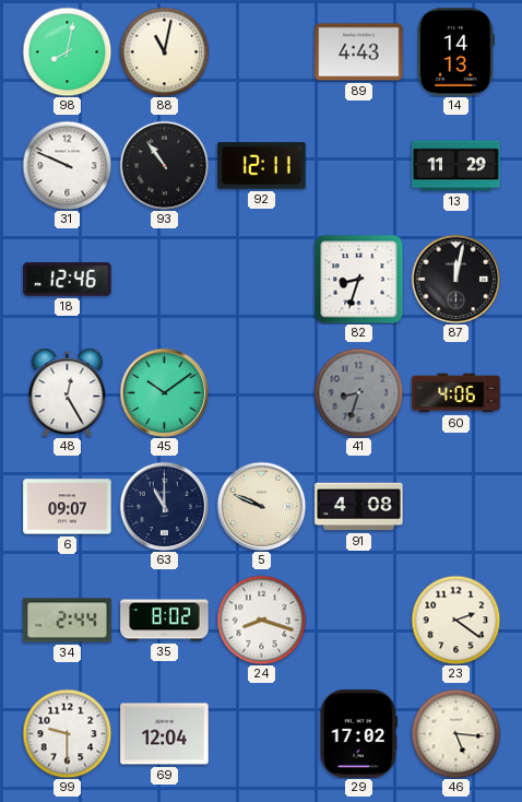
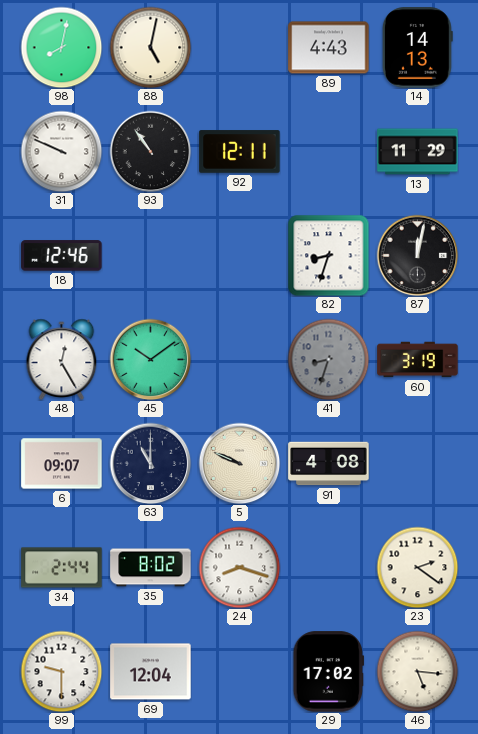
88: 11:02 -> 5:02
60: 4:06 -> 3:19
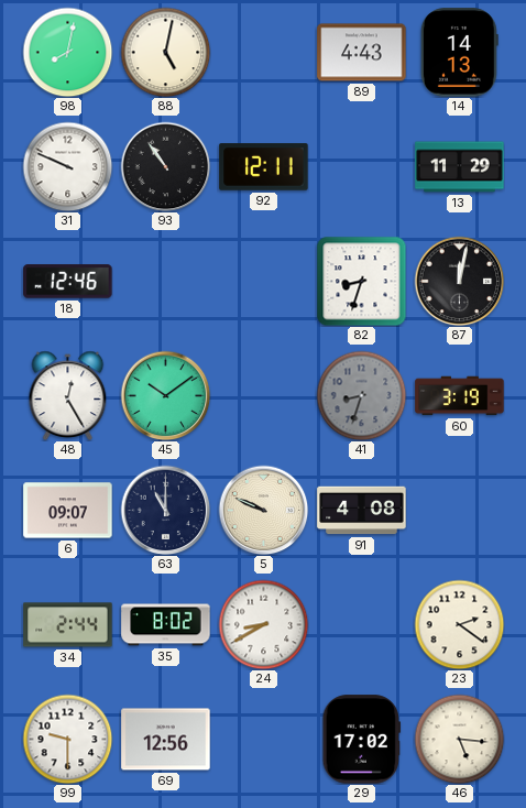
24: 8:18 -> 8:40
69: 12:04 -> 12:56
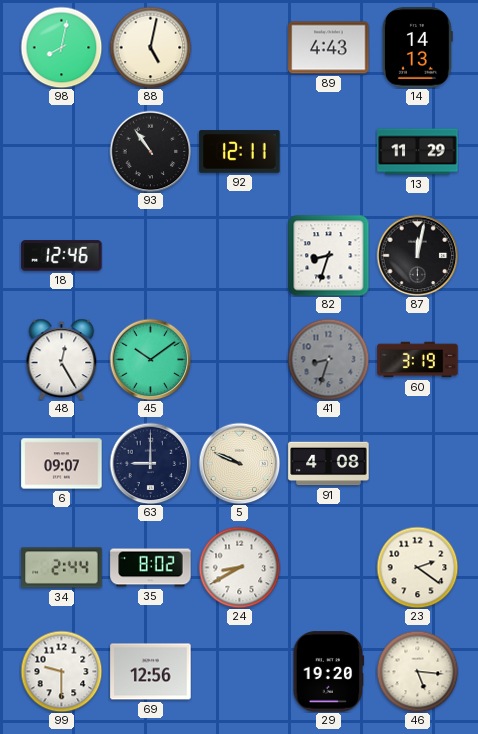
31: 9:49 -> none
63: 11:00 -> 9:00
29: 17:02 -> 19:20
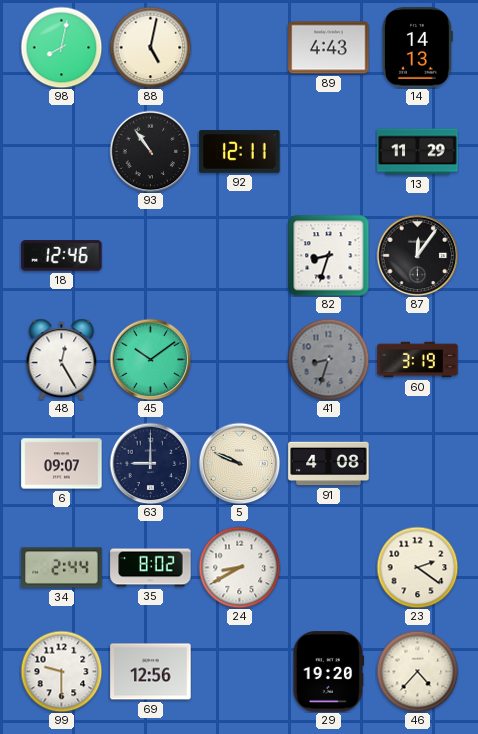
87: 12:02 -> 12:06
46: 5:16 -> 4:37
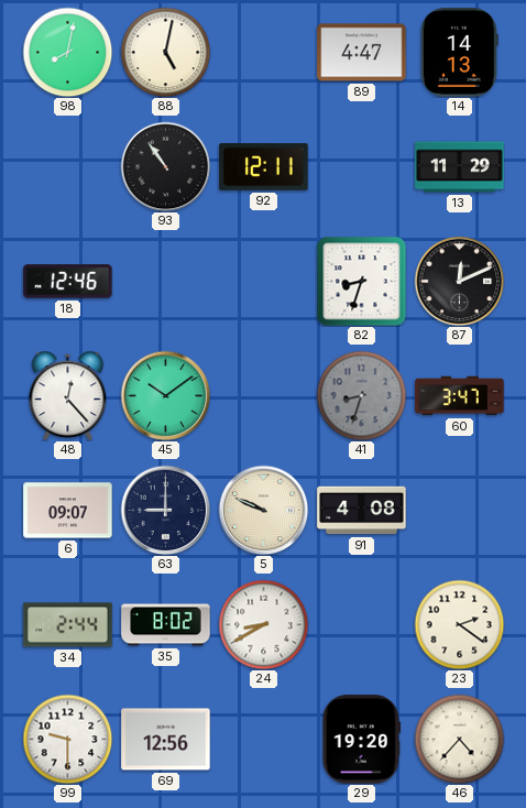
89: 4:43 -> 4:47
87: 12:06 -> 12:11
48: 12:25 -> 12:23
60: 3:19 -> 3:47
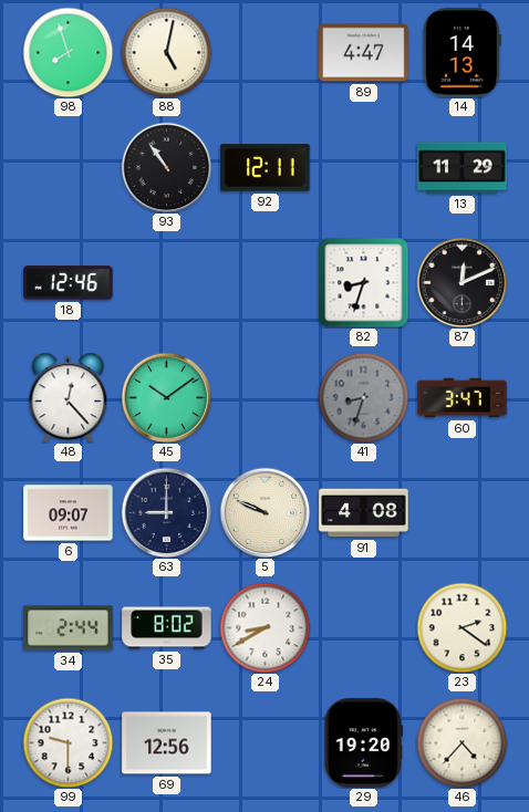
98: 8:02 -> 7:57
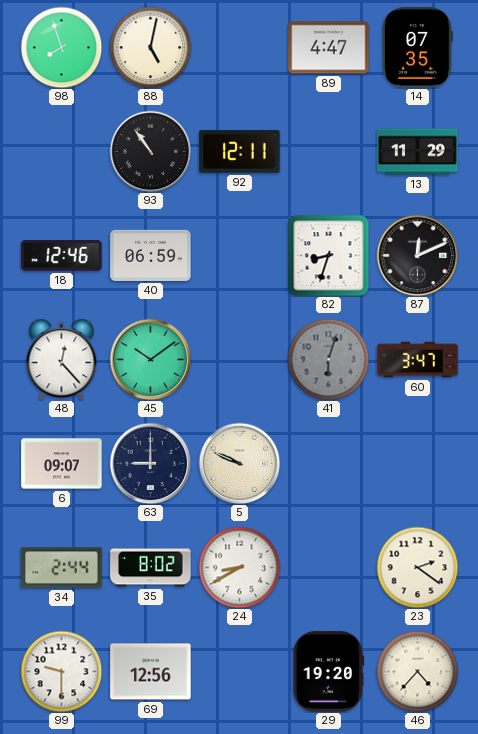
14: 14:13 -> 07:35
40: none -> 06:59
41: 8:33 -> 6:03
91: 4:08 -> none
